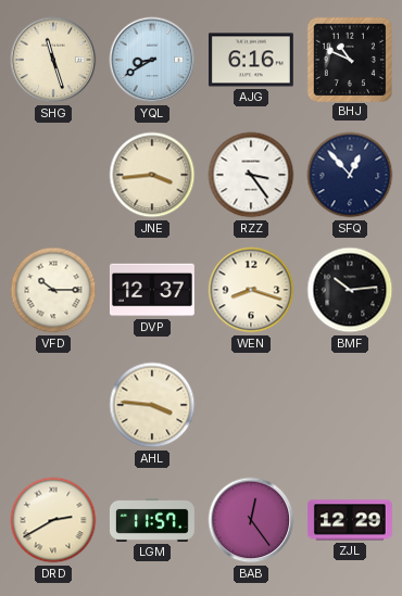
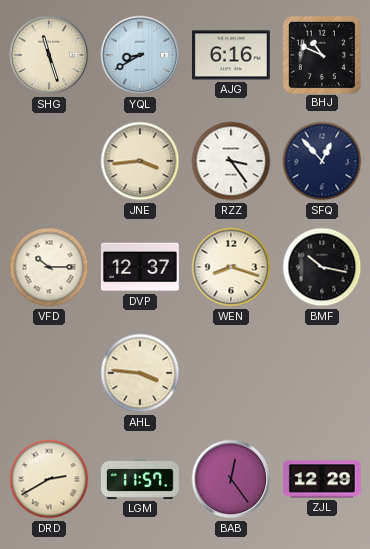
BMF: 10:14 -> 10:17
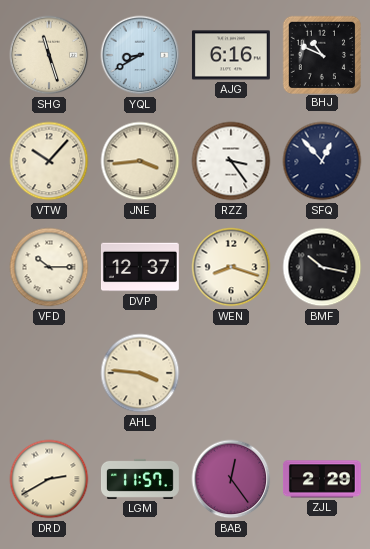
VTW: none -> 10:07
ZJL: 12:29 -> 2:29
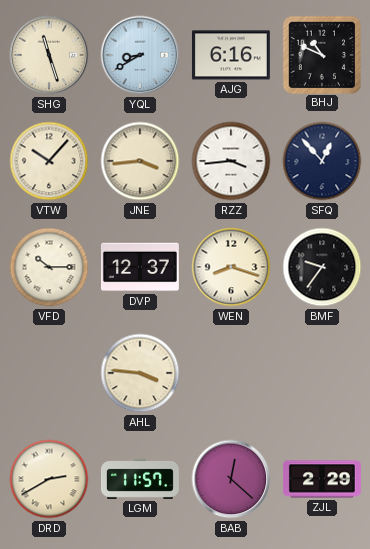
RZZ: 3:24 -> 3:44
BMF: 10:17 -> 9:36
BAB: 12:24 -> 12:22
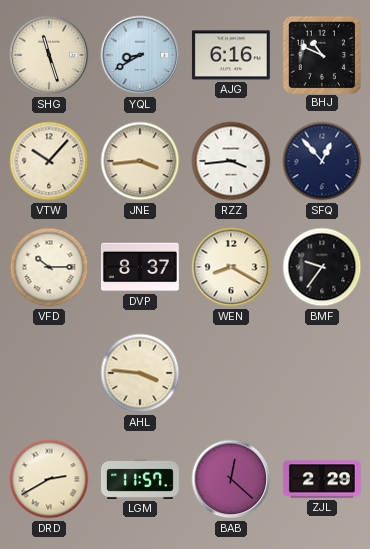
DVP: 12:37 -> 8:37
WEN: 8:18 -> 8:20
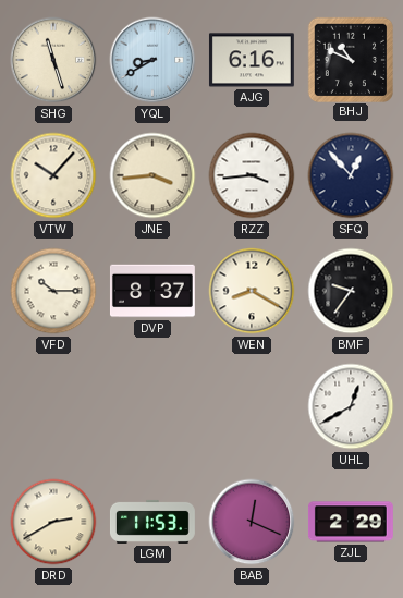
AHL: 3:46 -> none
UHL: none -> 12:40
LGM: 11:57 -> 11:53
BAB: 12:22 -> 12:19
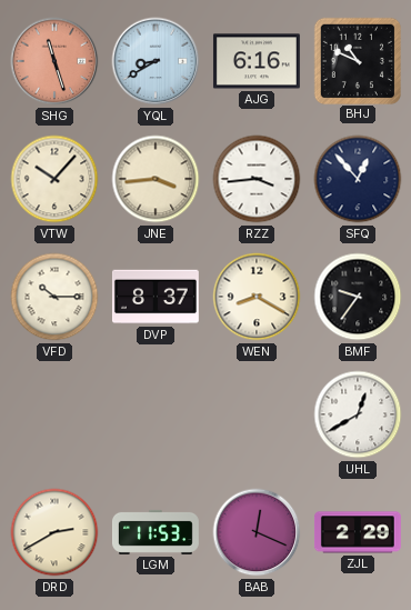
SHG dial: cream -> salmon
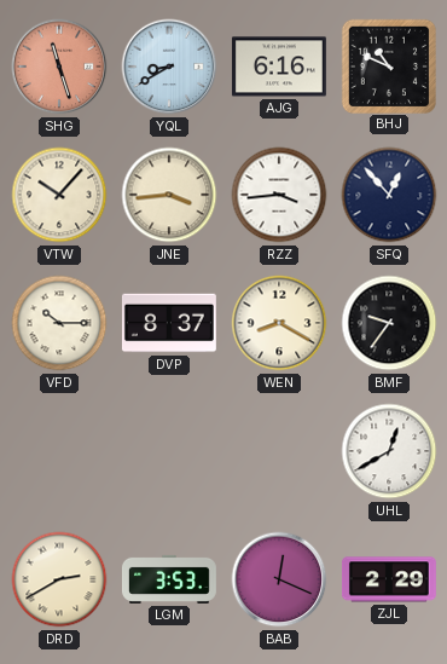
LGM: 11:53 -> 3:53
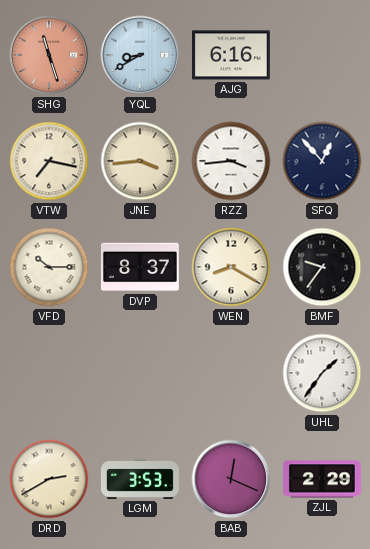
BHJ: 10:49 -> none
VTW: 10:07 -> 7:17
UHL: 12:40 -> 1:36
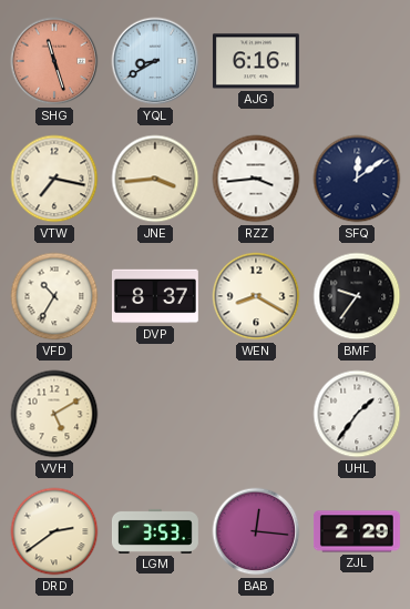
SFQ: 12:53 -> 12:09
VFD: 10:15 -> 10:35
VVH: none -> 5:10
DRD: 2:40 -> 2:39
BAB: 12:19 -> 12:16
